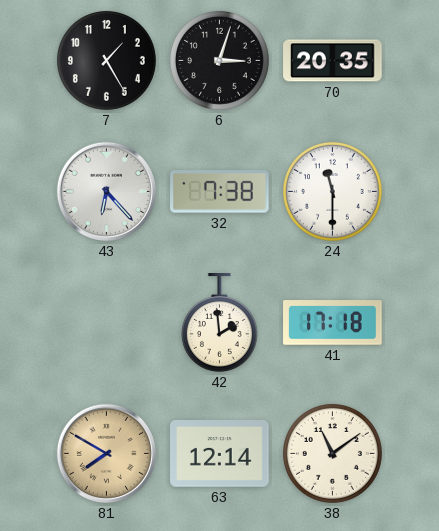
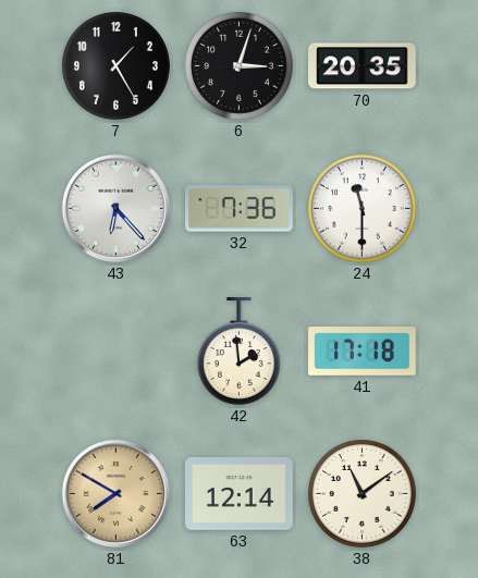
32: 7:38 -> 7:36
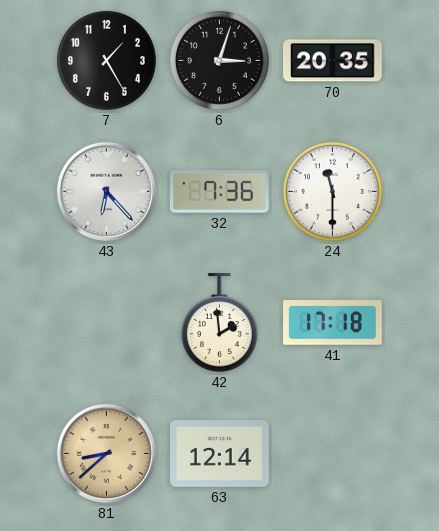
81: 7:50 -> 8:38
38: 11:09 -> none
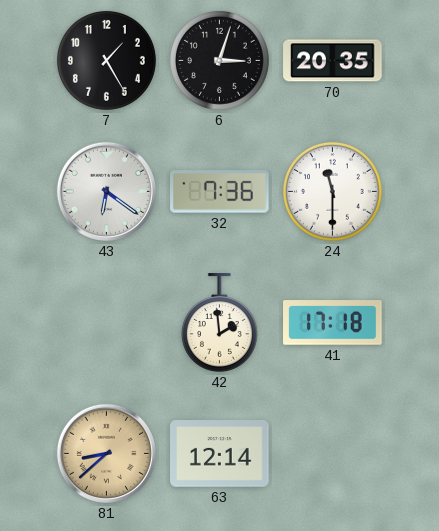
43: 6:23 -> 6:21
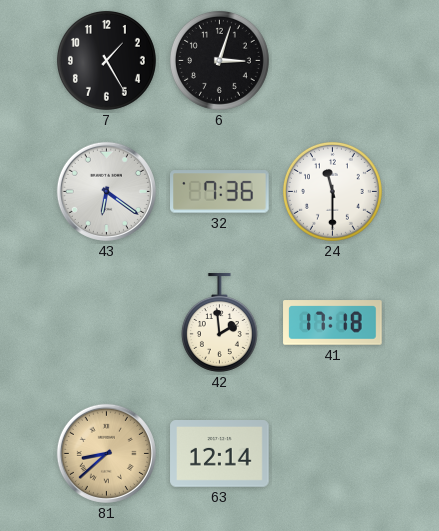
70: 20:35 -> none
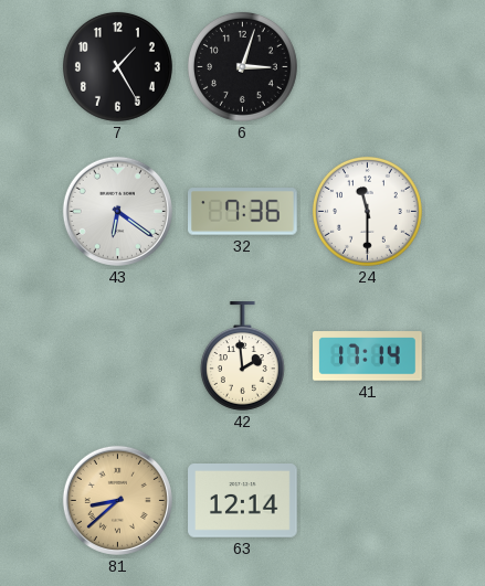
41: 17:18 -> 17:14
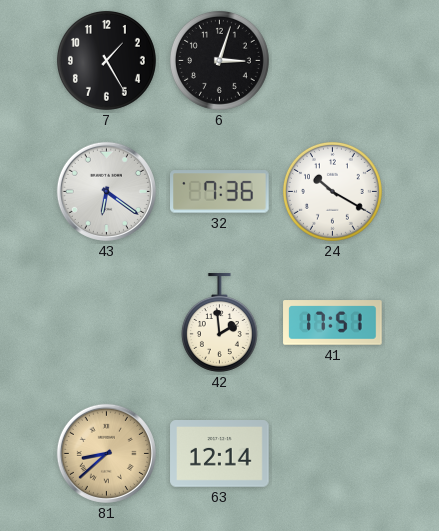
24: 11:30 -> 10:20
41: 17:14 -> 17:51
